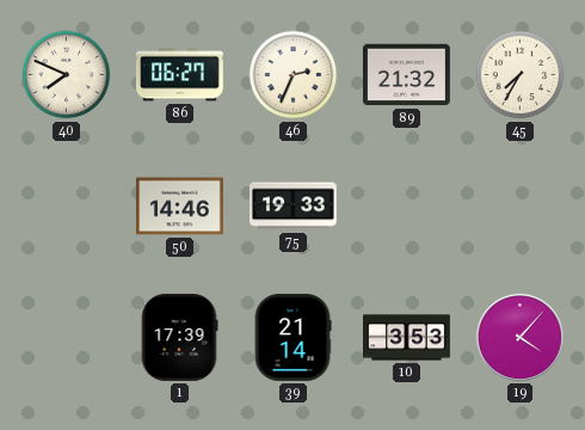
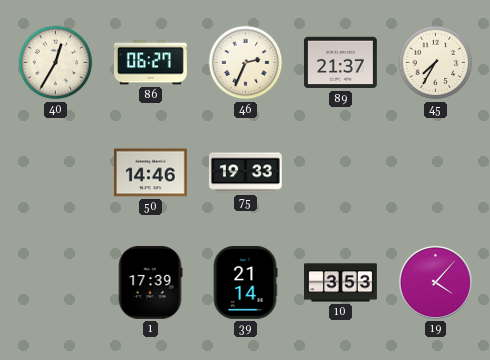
40: 7:49 -> 12:35
89: 21:32 -> 21:37
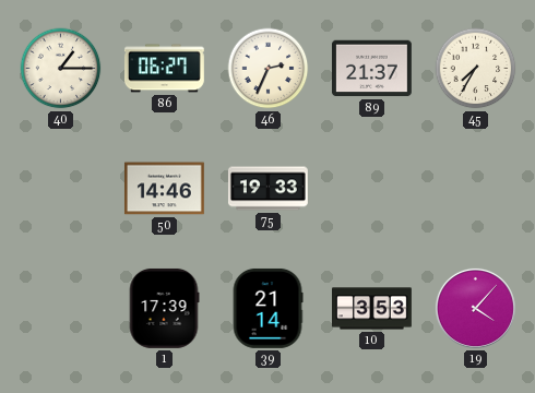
40: 12:35 -> 1:15
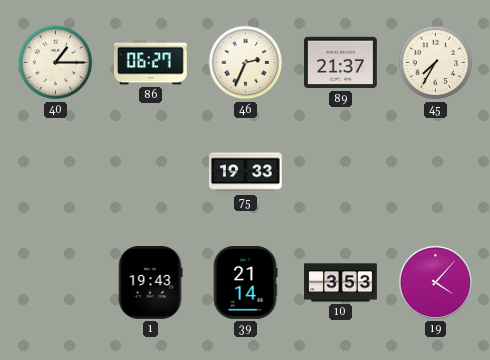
50: 14:46 -> none
1: 17:39 -> 19:43
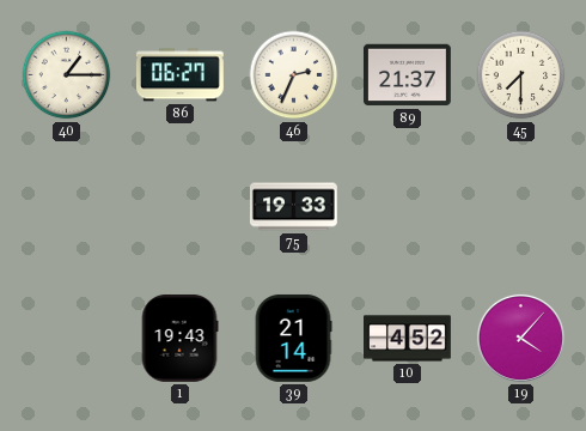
45: 7:35 -> 7:30
10: 3:53 -> 4:52
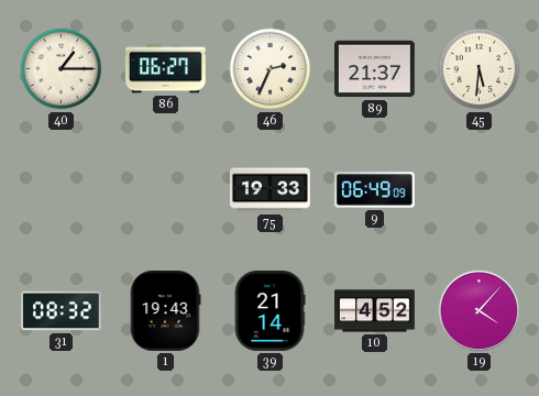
45: 7:30 -> 5:31
9: none -> 06:49
31: none -> 08:32
